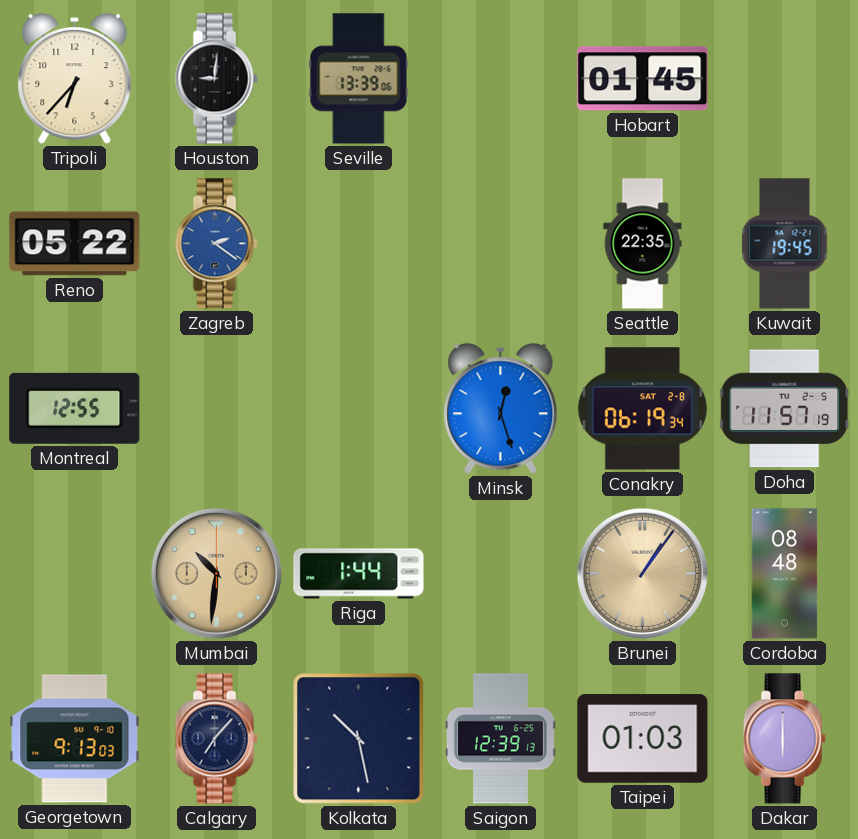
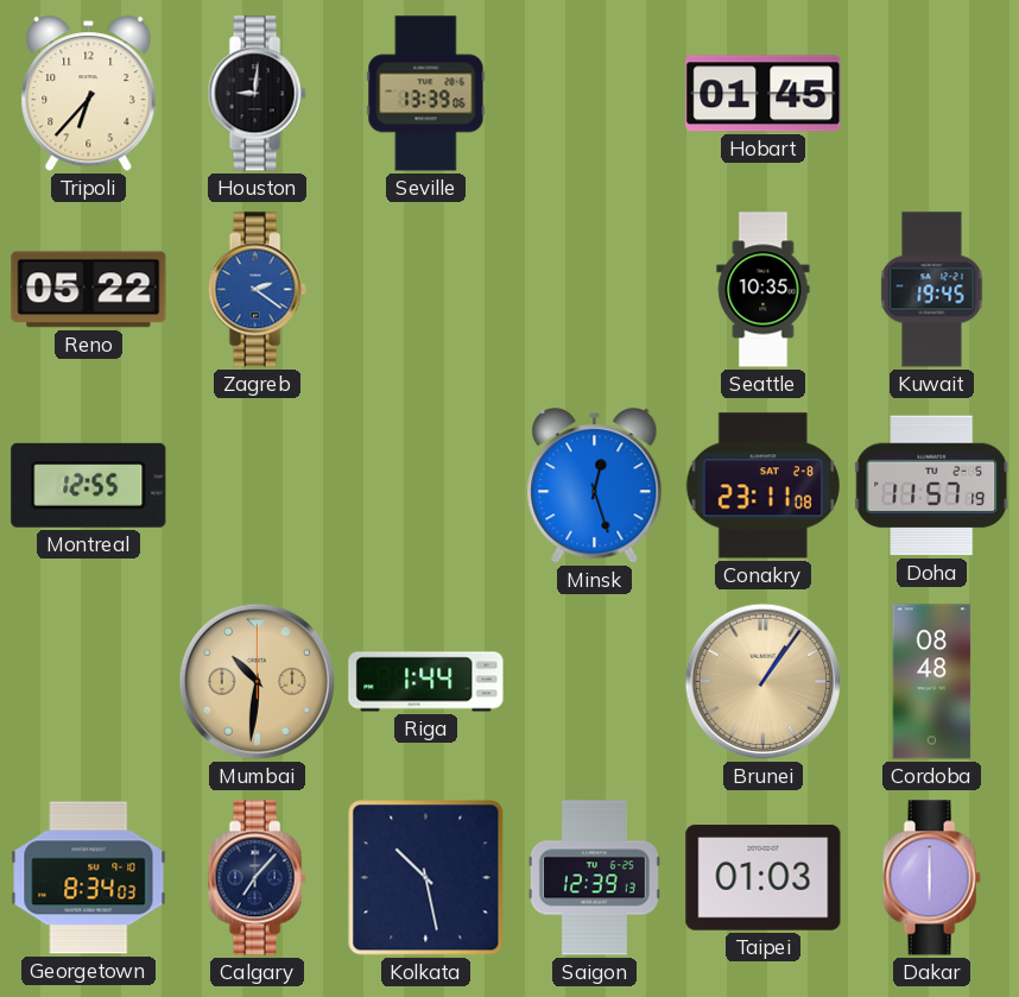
Seattle: 22:35 -> 10:35
Conakry: 06:19 -> 23:11
Georgetown: 9:13 -> 8:34
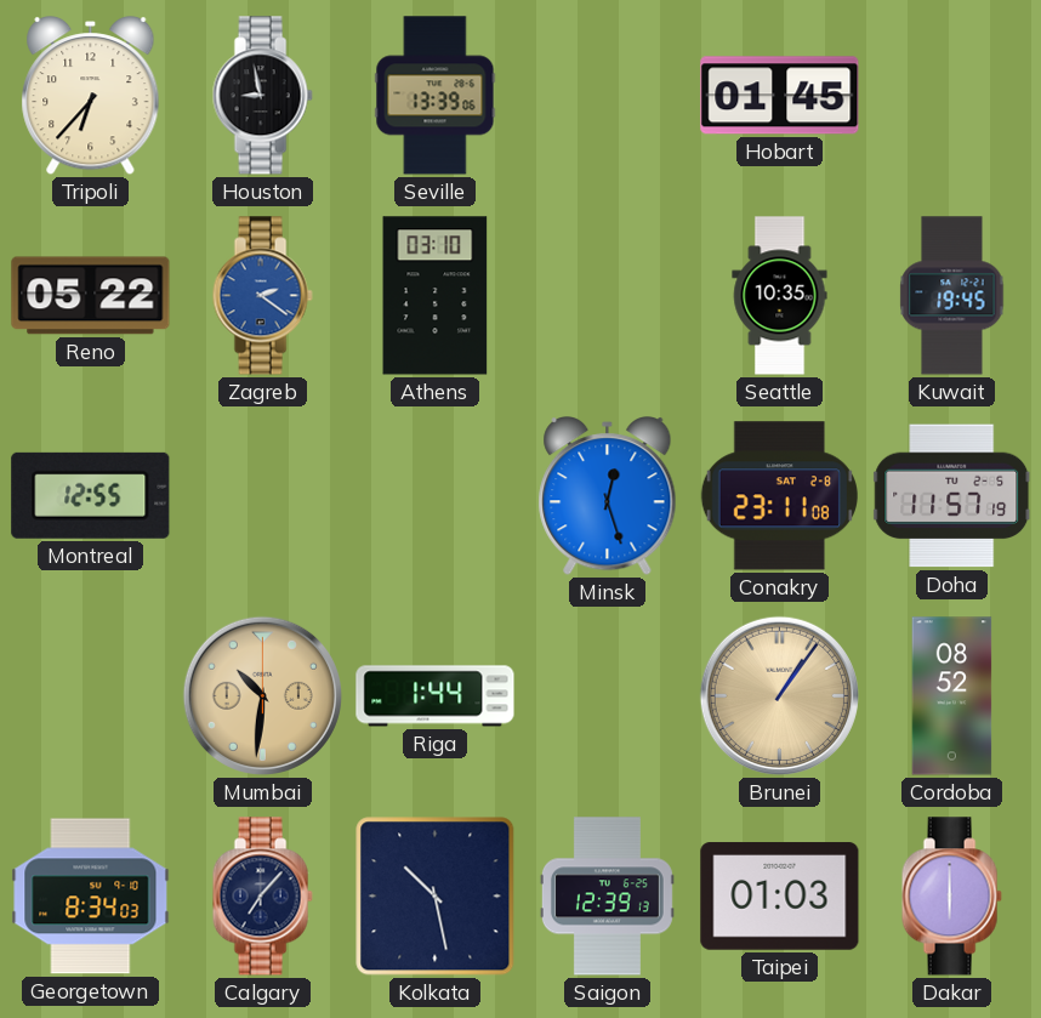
Houston: 9:01 -> 8:58
Athens: none -> 03:10
Cordoba: 08:48 -> 08:52
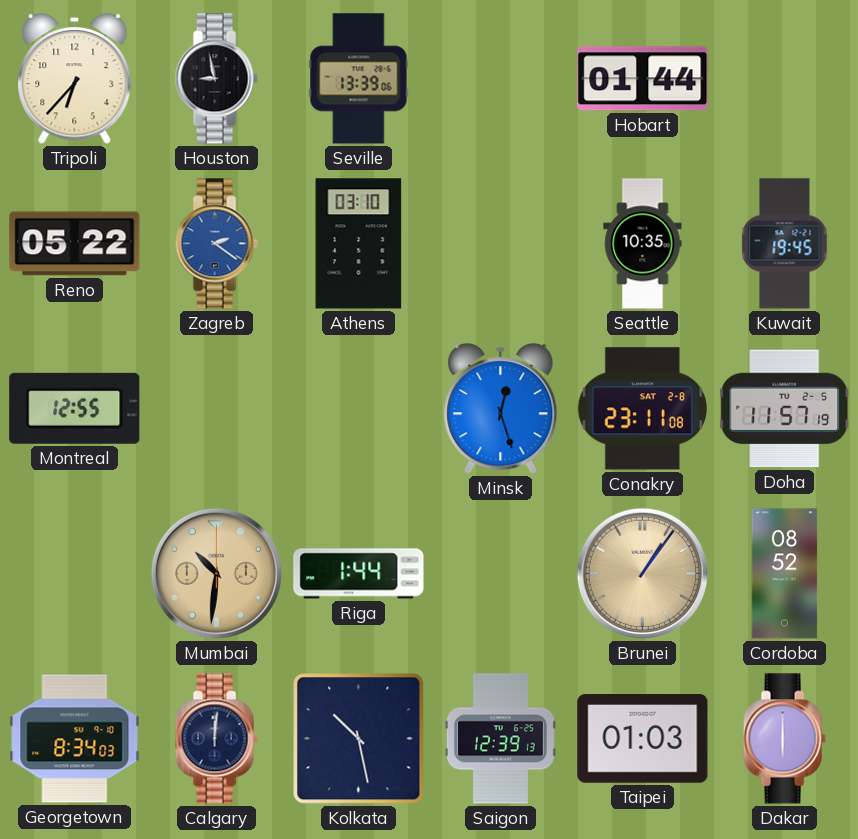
Hobart: 01:45 -> 01:44
Calgary: 7:07 -> 12:01
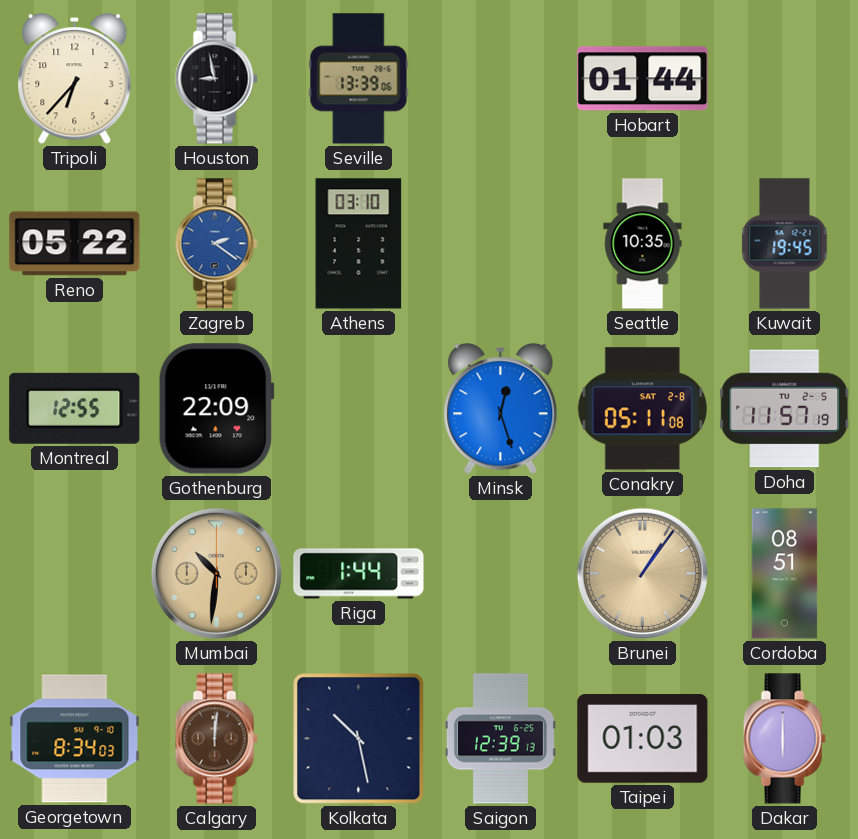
Gothenburg: none -> 22:09
Conakry: 23:11 -> 05:11
Cordoba: 08:52 -> 08:51
Calgary dial: navy -> brown
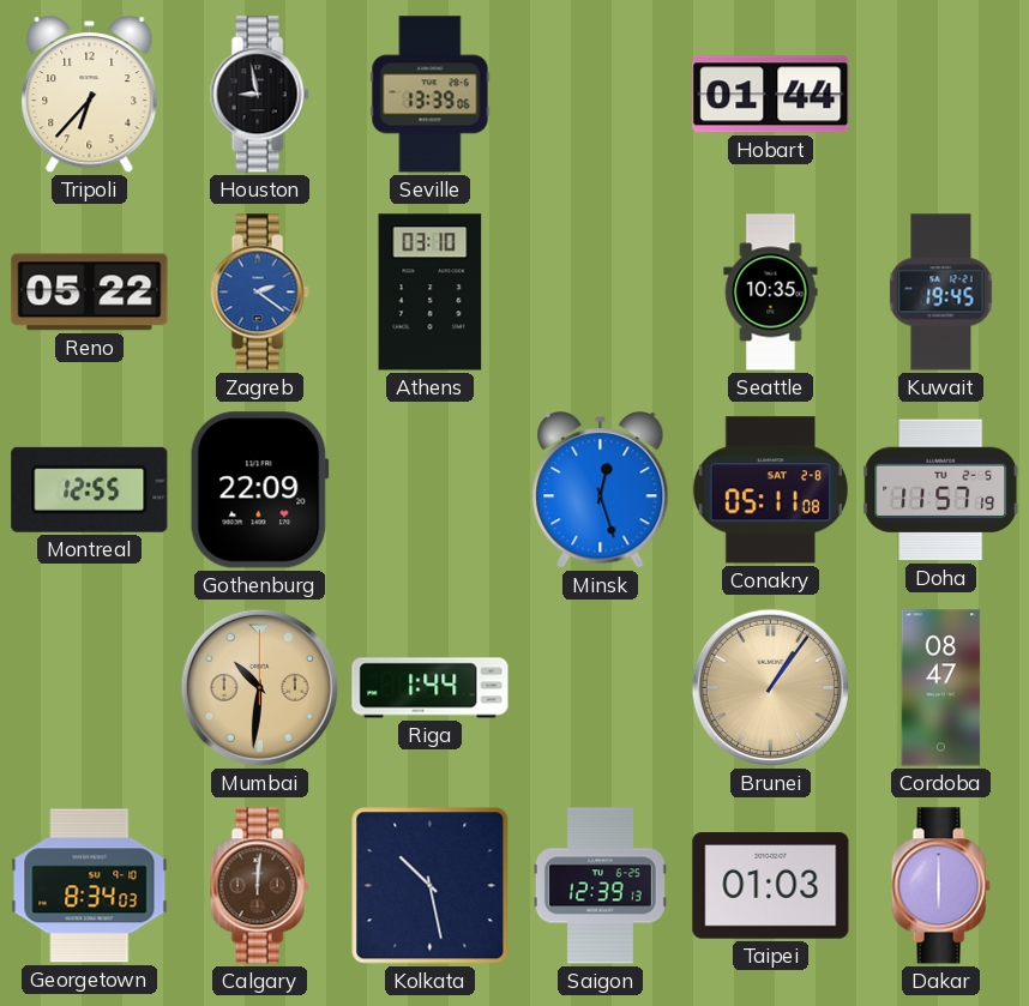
Cordoba: 08:51 -> 08:47
